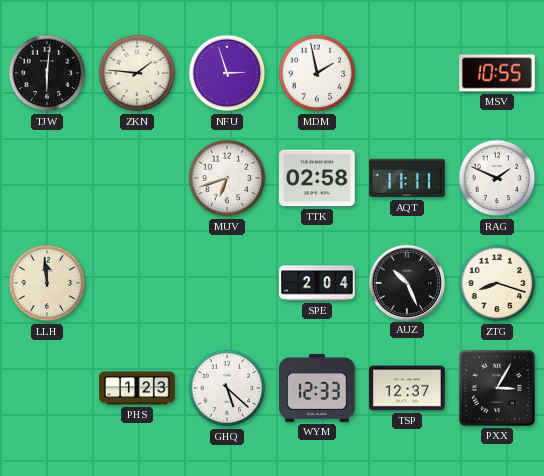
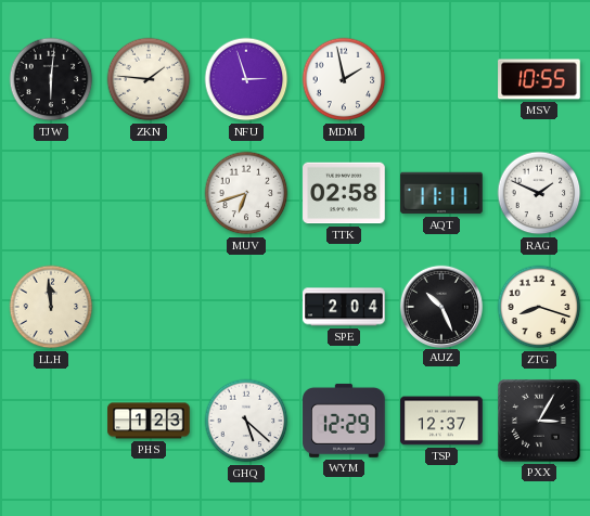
WYM: 12:33 -> 12:29
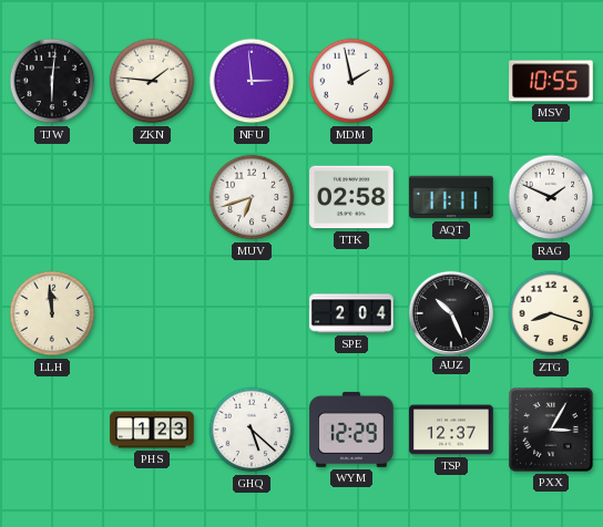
NFU: 2:57 -> 2:59
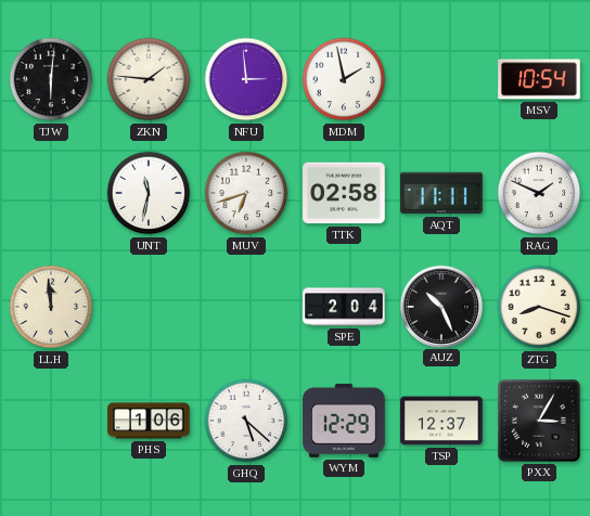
MSV: 10:55 -> 10:54
UNT: none -> 11:32
PHS: 1:23 -> 1:06
